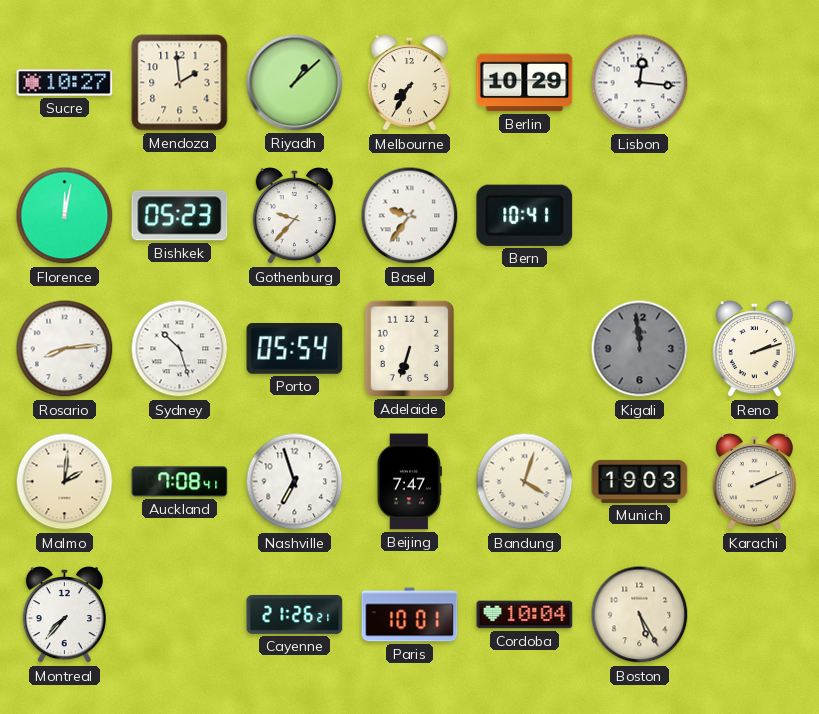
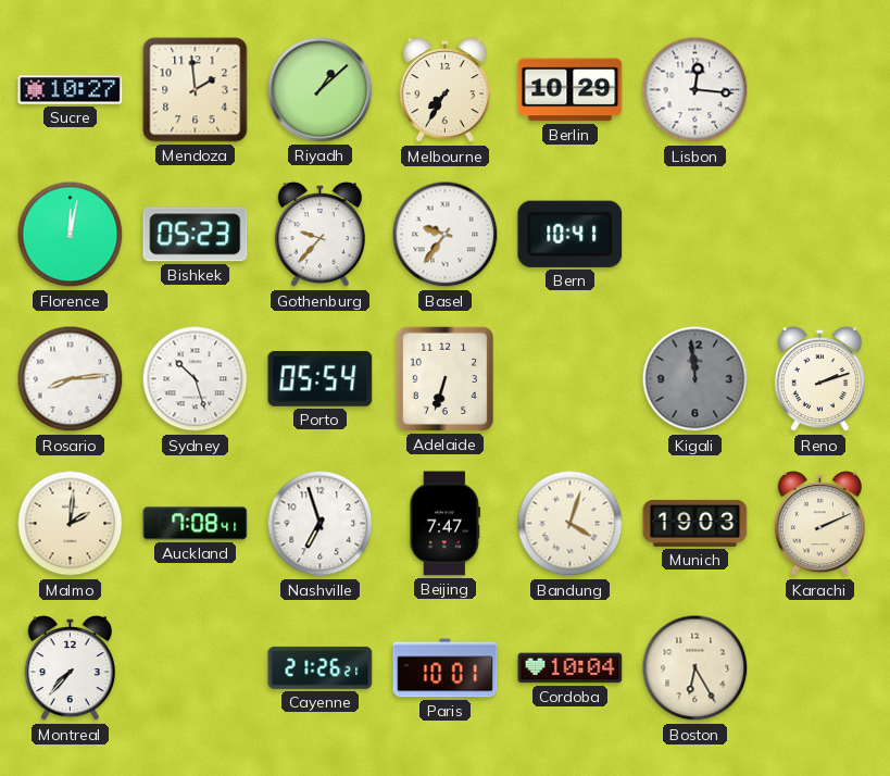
Boston: 5:25 -> 6:25
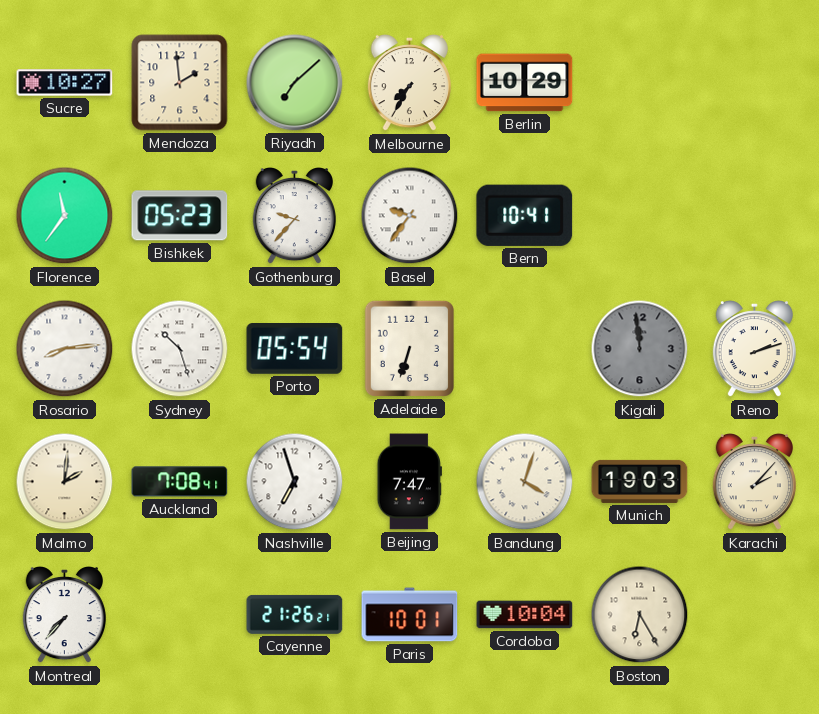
Riyadh: 1:08 -> 7:08
Lisbon: 12:16 -> none
Florence: 12:02 -> 11:36
Karachi: 2:11 -> 2:07
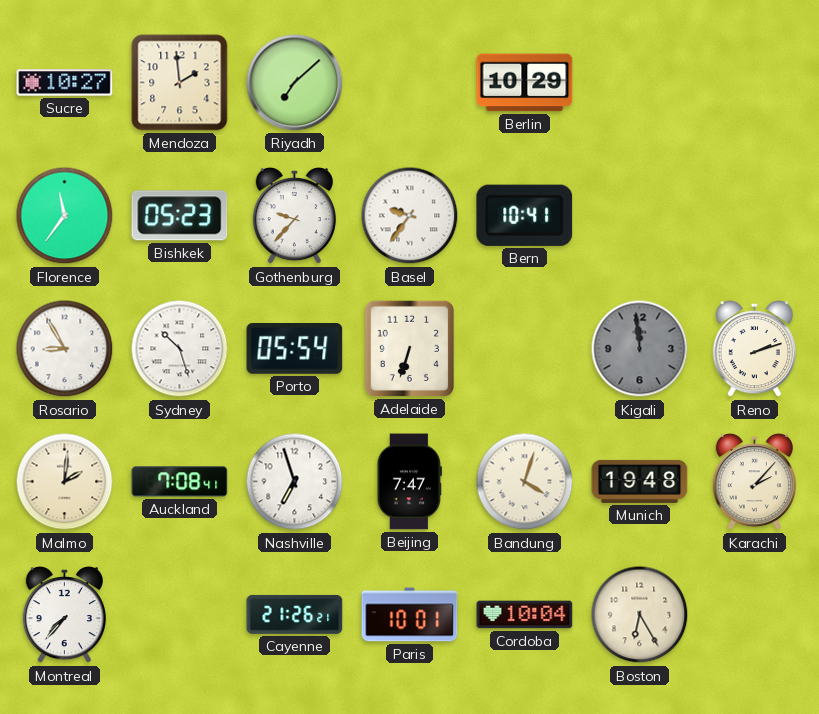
Melbourne: 7:35 -> none
Rosario: 8:14 -> 8:55
Munich: 19:03 -> 19:48
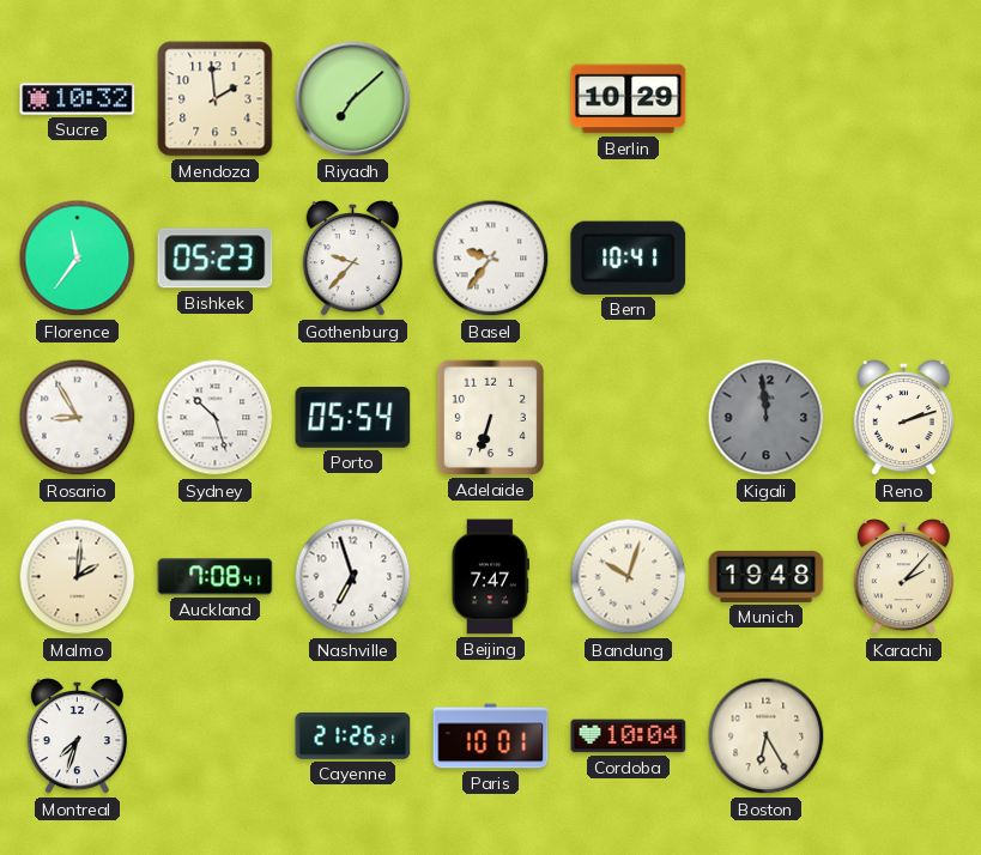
Sucre: 10:27 -> 10:32
Bandung: 4:03 -> 10:03
Montreal: 7:37 -> 7:33
